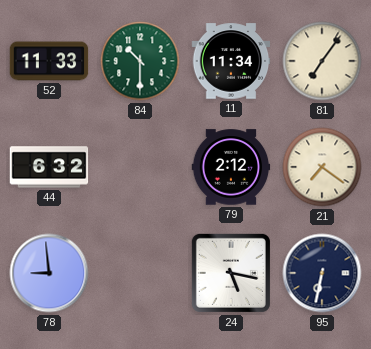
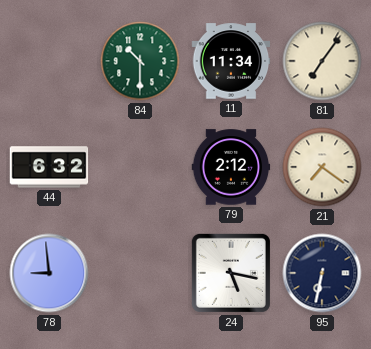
52: 11:33 -> none
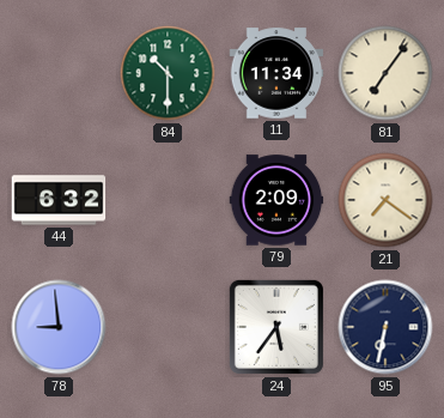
79: 2:12 -> 2:09
24: 5:17 -> 5:36
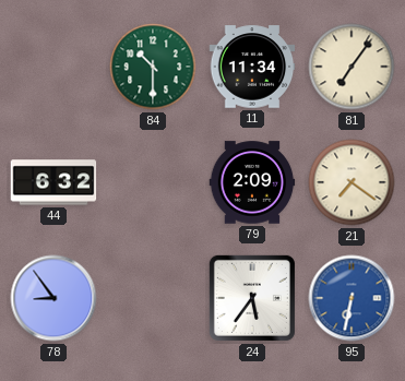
78: 8:59 -> 8:54
95 dial: navy -> blue
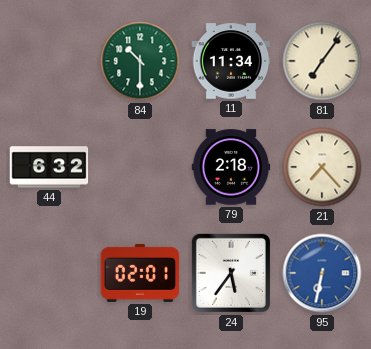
79: 2:09 -> 2:18
21: 7:21 -> 7:23
78: 8:54 -> none
19: none -> 02:01
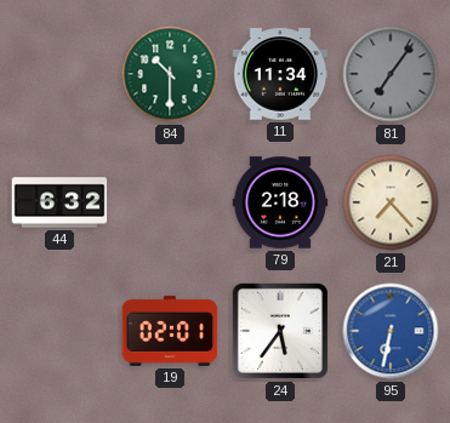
81 dial: cream -> grey
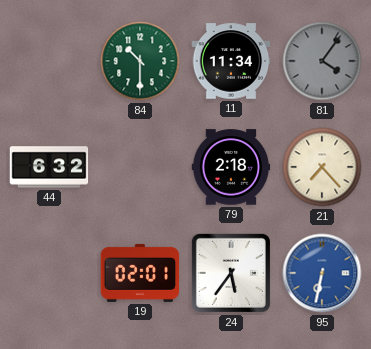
81: 7:06 -> 4:06
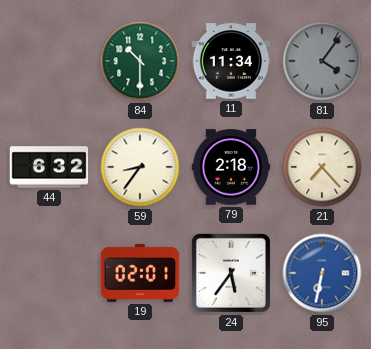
59: none -> 8:36
